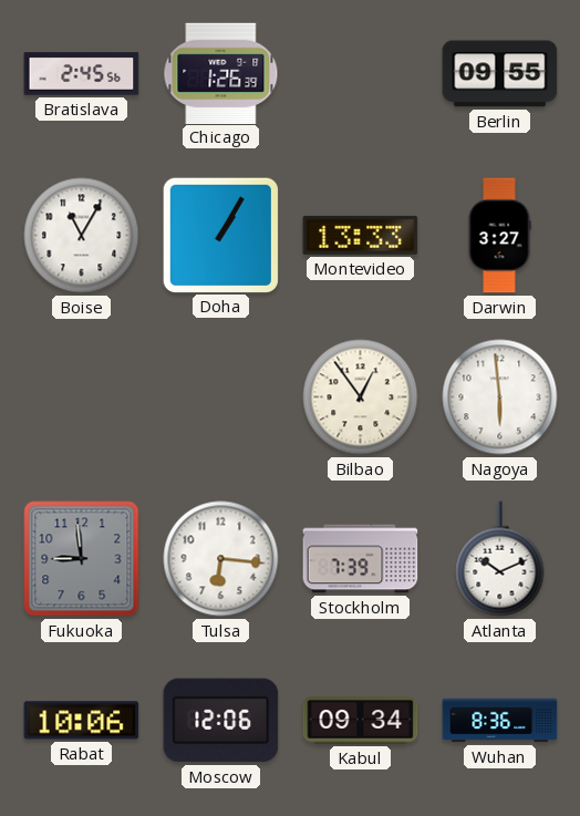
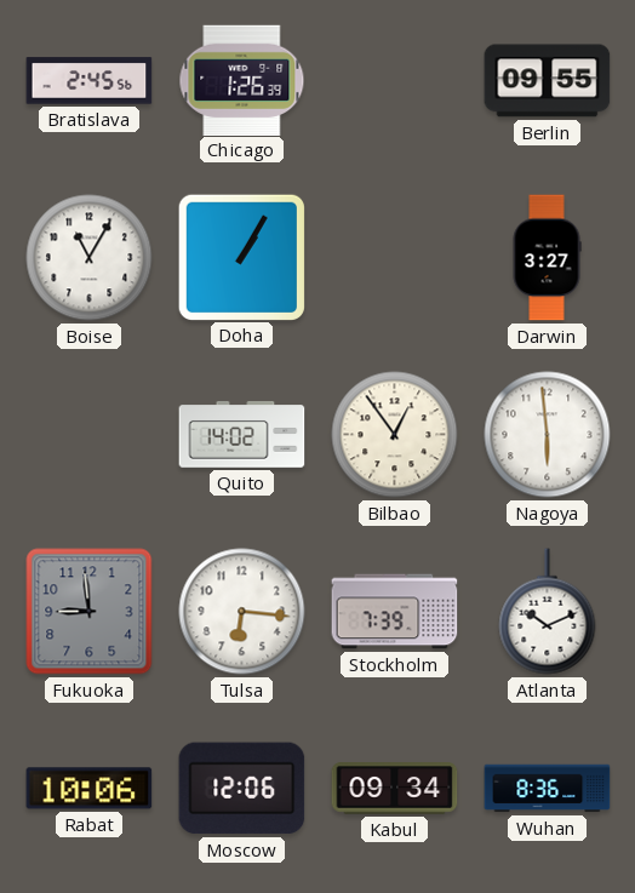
Montevideo: 13:33 -> none
Quito: none -> 14:02
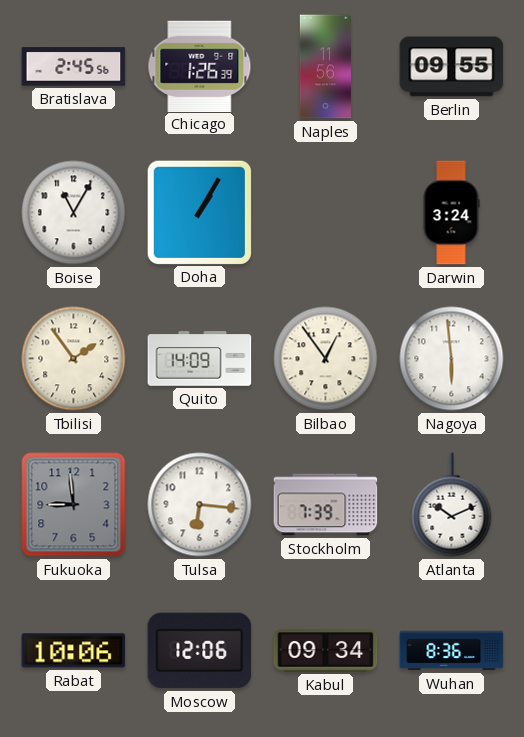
Naples: none -> 11:56
Darwin: 3:27 -> 3:24
Tbilisi: none -> 1:54
Quito: 14:02 -> 14:09
